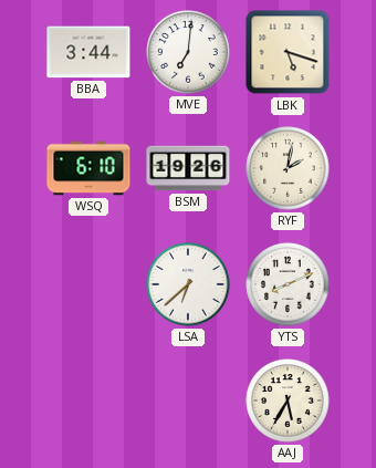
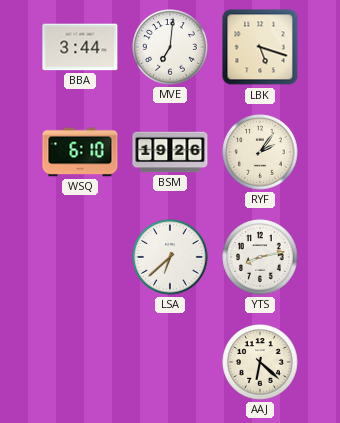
RYF: 2:02 -> 2:06
YTS: 8:11 -> 8:13
AAJ: 5:35 -> 6:22
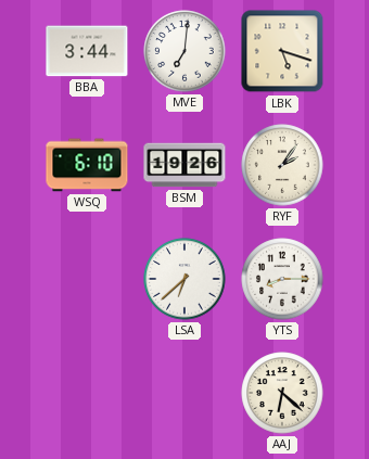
YTS: 8:13 -> 8:15
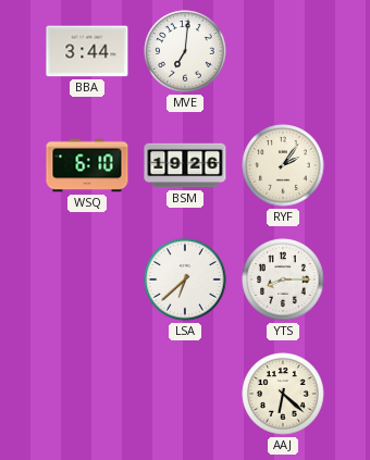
LBK: 5:18 -> none
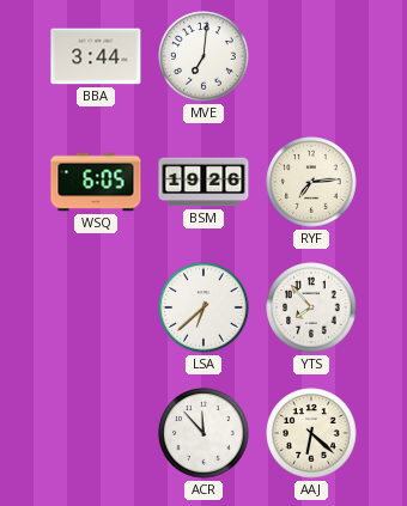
WSQ: 6:10 -> 6:05
RYF: 2:06 -> 7:14
YTS: 8:15 -> 7:53
ACR: none -> 11:53
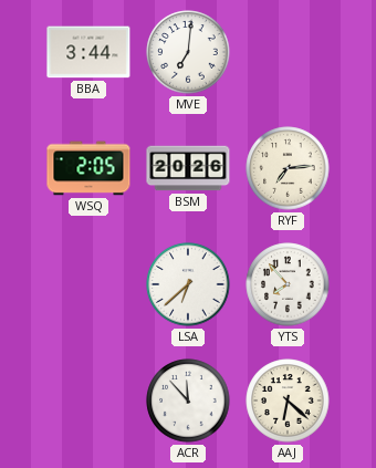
WSQ: 6:05 -> 2:05
BSM: 19:26 -> 20:26
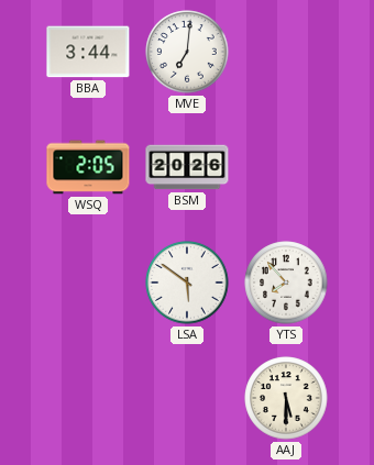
RYF: 7:14 -> none
LSA: 6:38 -> 5:51
ACR: 11:53 -> none
AAJ: 6:22 -> 5:30
